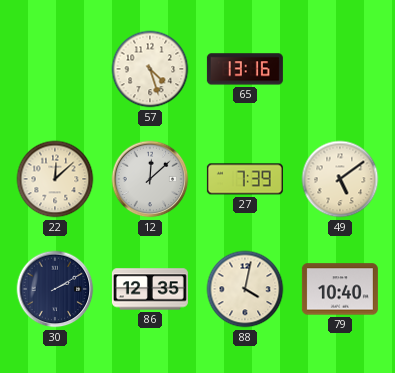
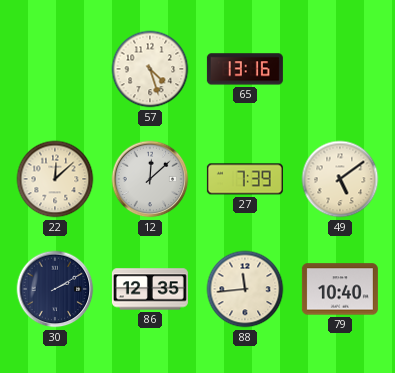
88: 4:02 -> 11:44
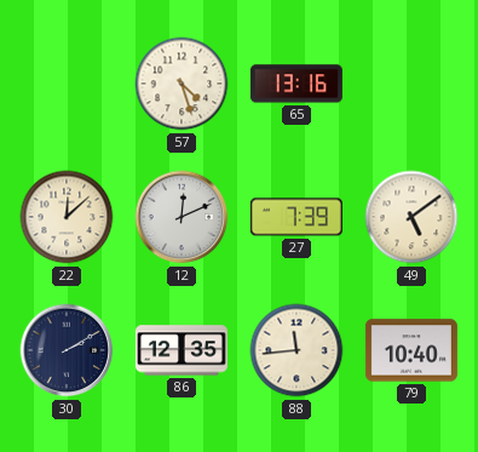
12: 12:08 -> 12:11
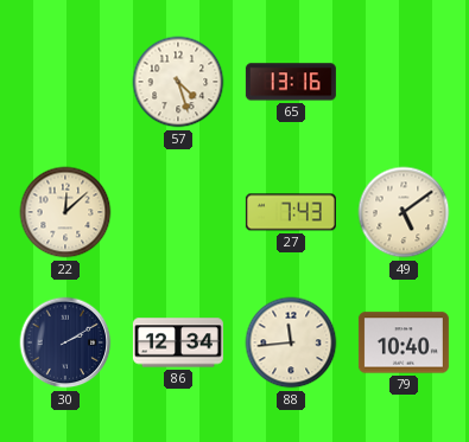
12: 12:11 -> none
27: 7:39 -> 7:43
86: 12:35 -> 12:34
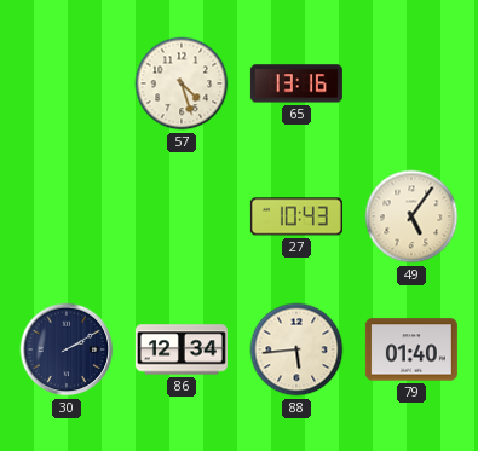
22: 12:08 -> none
27: 7:43 -> 10:43
49: 5:09 -> 5:06
88: 11:44 -> 5:44
79: 10:40 -> 01:40
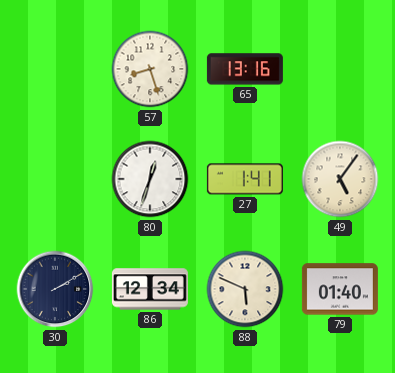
57: 4:27 -> 8:27
80: none -> 12:33
27: 10:43 -> 1:41
88: 5:44 -> 5:49
